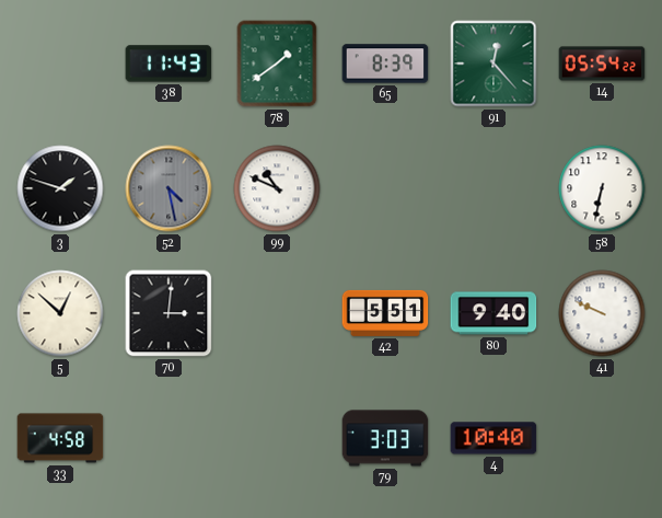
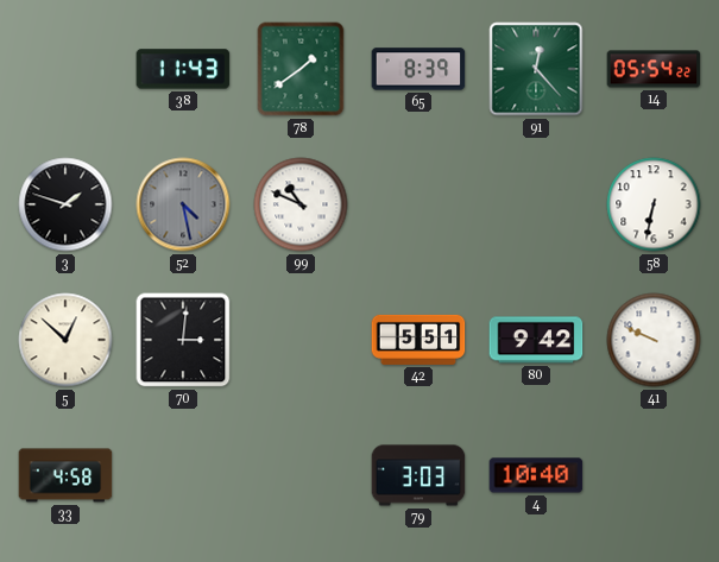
80: 9:40 -> 9:42
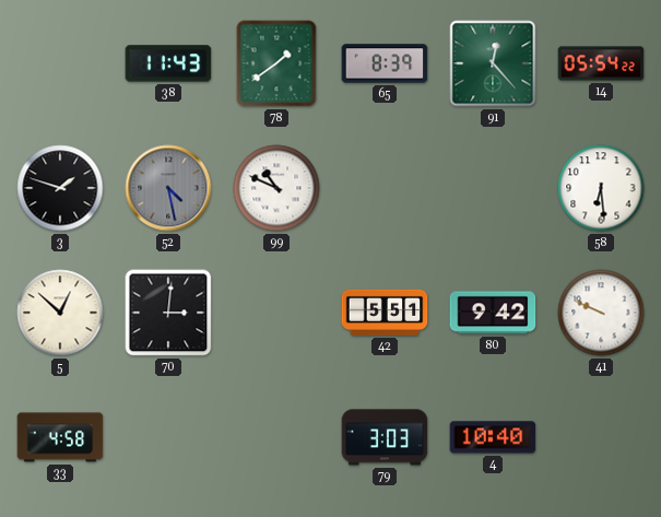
58: 6:32 -> 6:29
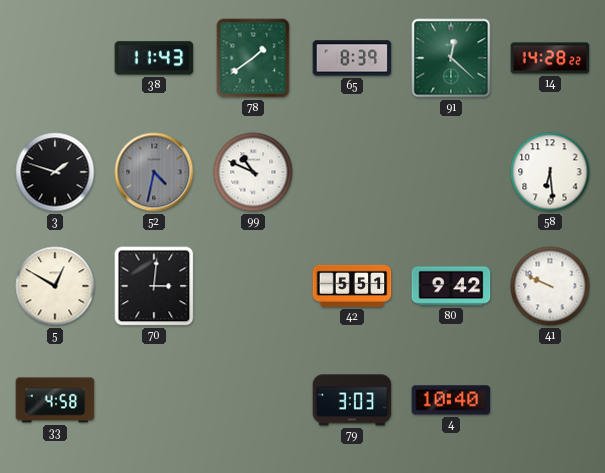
91: 12:23 -> 12:22
14: 05:54 -> 14:28
52: 4:28 -> 4:32
5: 12:52 -> 12:50
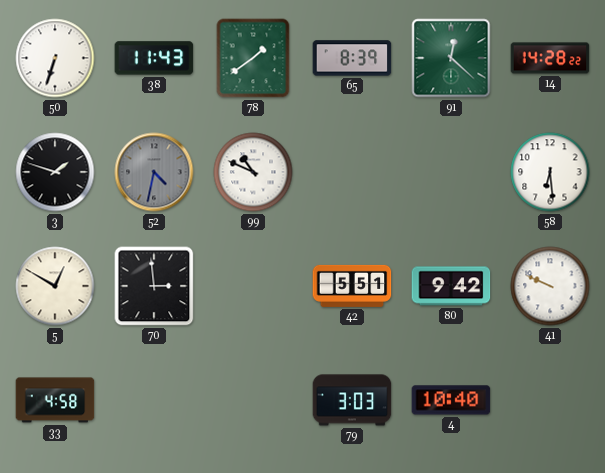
50: none -> 6:33
70: 3:01 -> 2:59
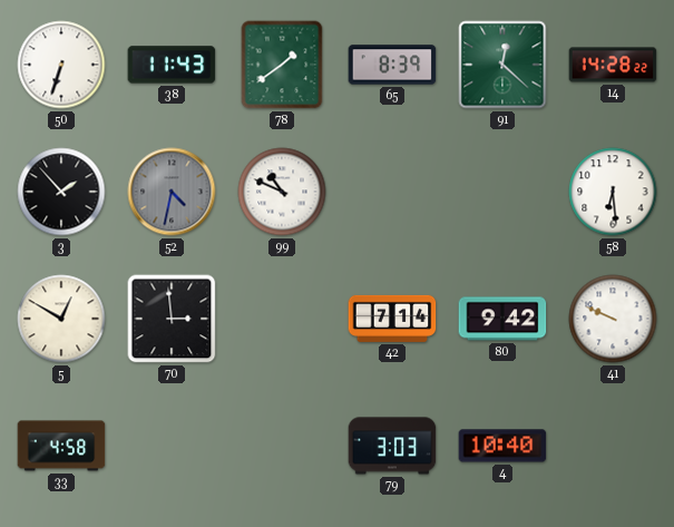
3: 1:48 -> 1:53
42: 5:51 -> 7:14
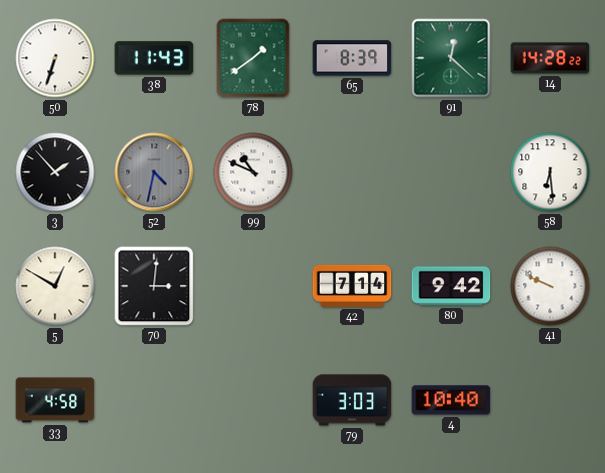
70: 2:59 -> 3:01
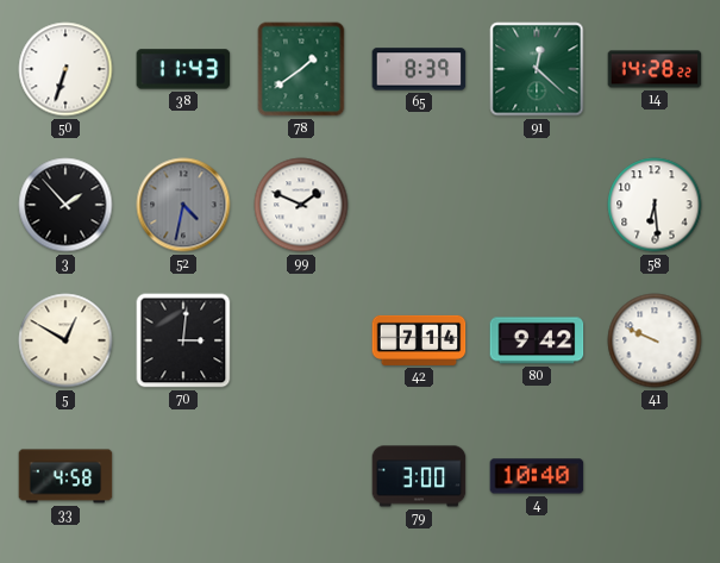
99: 10:49 -> 1:49
79: 3:03 -> 3:00
